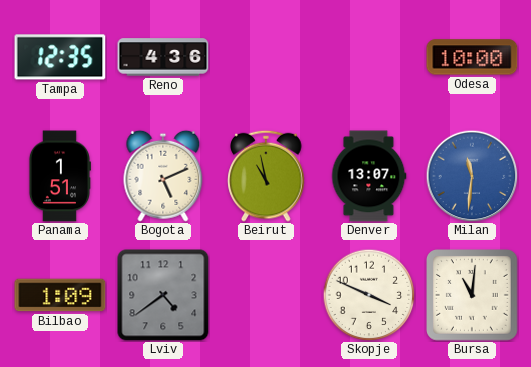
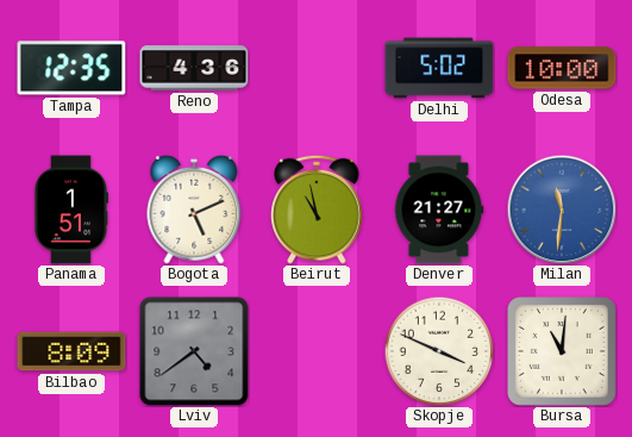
Delhi: none -> 5:02
Denver: 13:07 -> 21:27
Bilbao: 1:09 -> 8:09
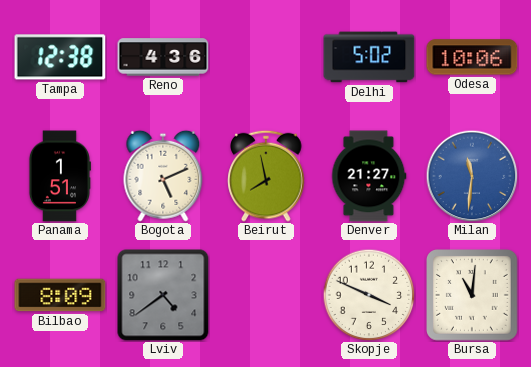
Tampa: 12:35 -> 12:38
Odesa: 10:00 -> 10:06
Beirut: 10:58 -> 7:58
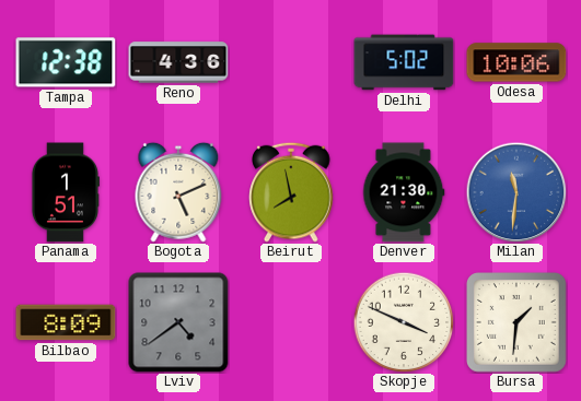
Denver: 21:27 -> 21:30
Bursa: 11:01 -> 1:31
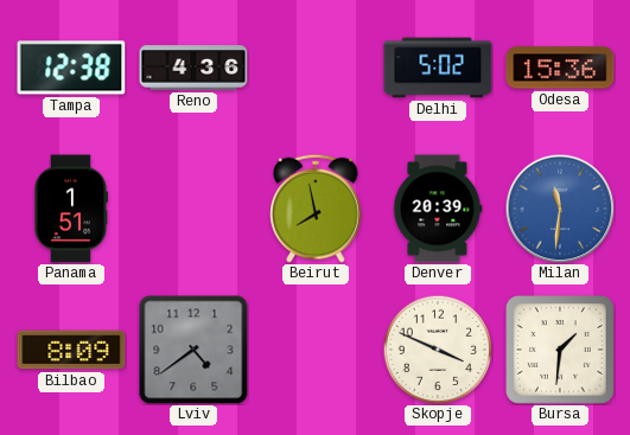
Odesa: 10:06 -> 15:36
Bogota: 5:11 -> none
Denver: 21:30 -> 20:39
